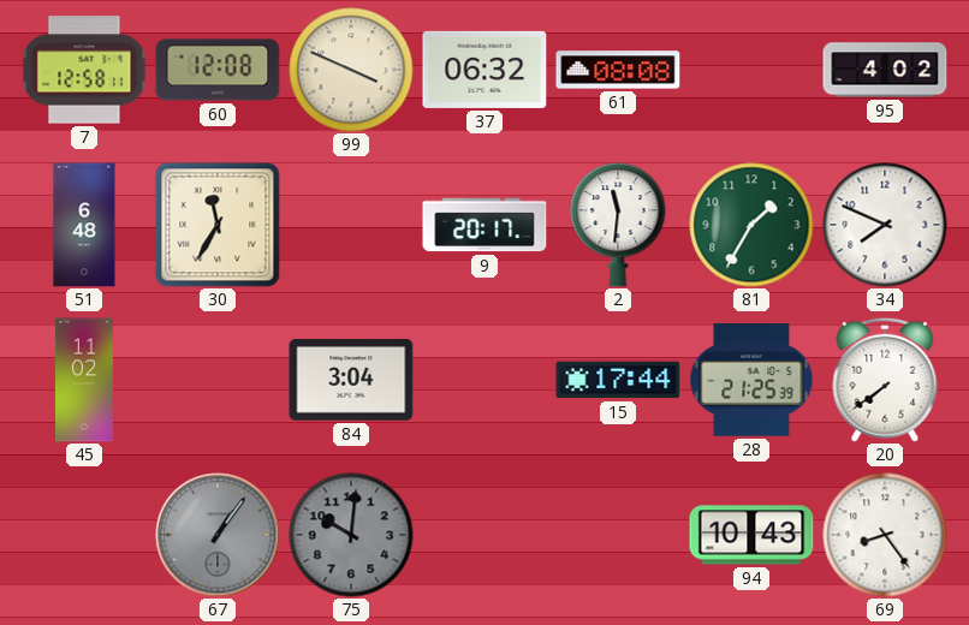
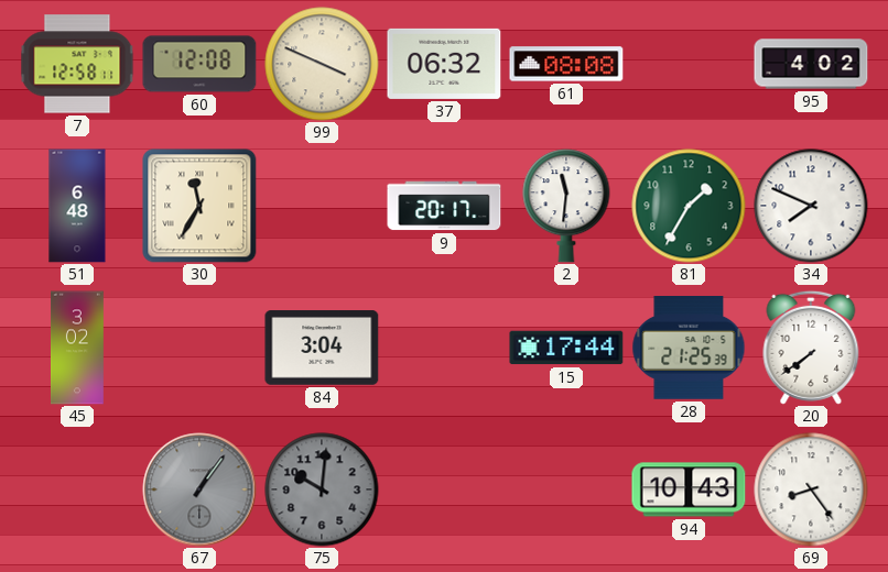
45: 11:02 -> 3:02
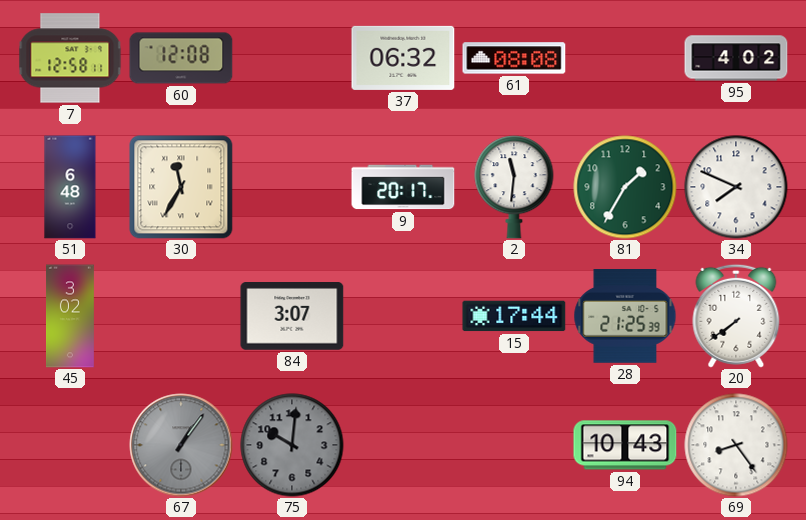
99: 3:49 -> none
84: 3:04 -> 3:07
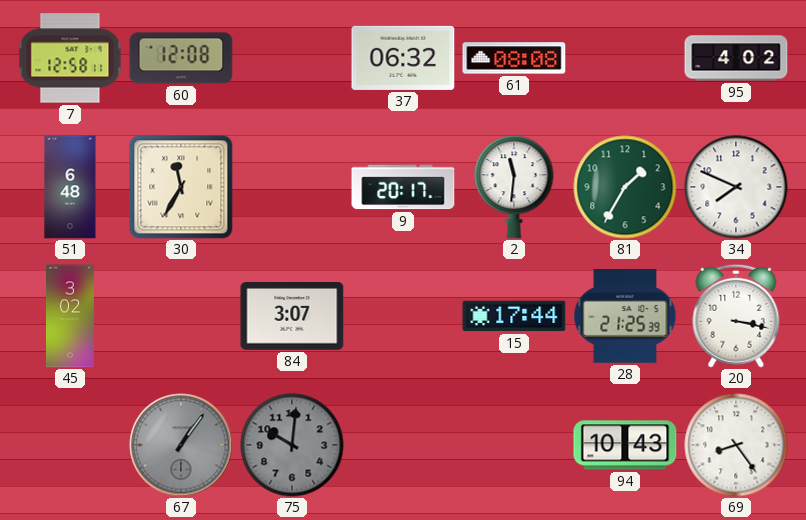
20: 7:39 -> 3:17
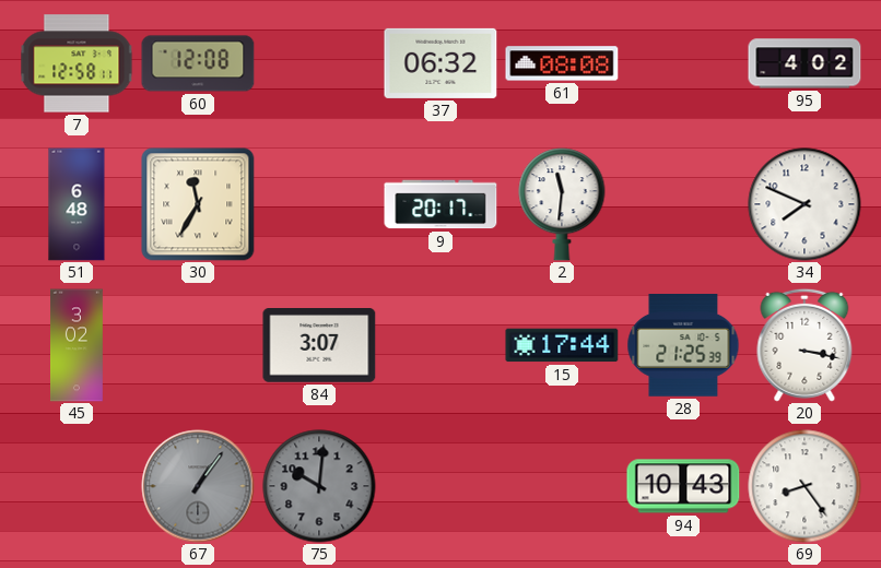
81: 1:35 -> none
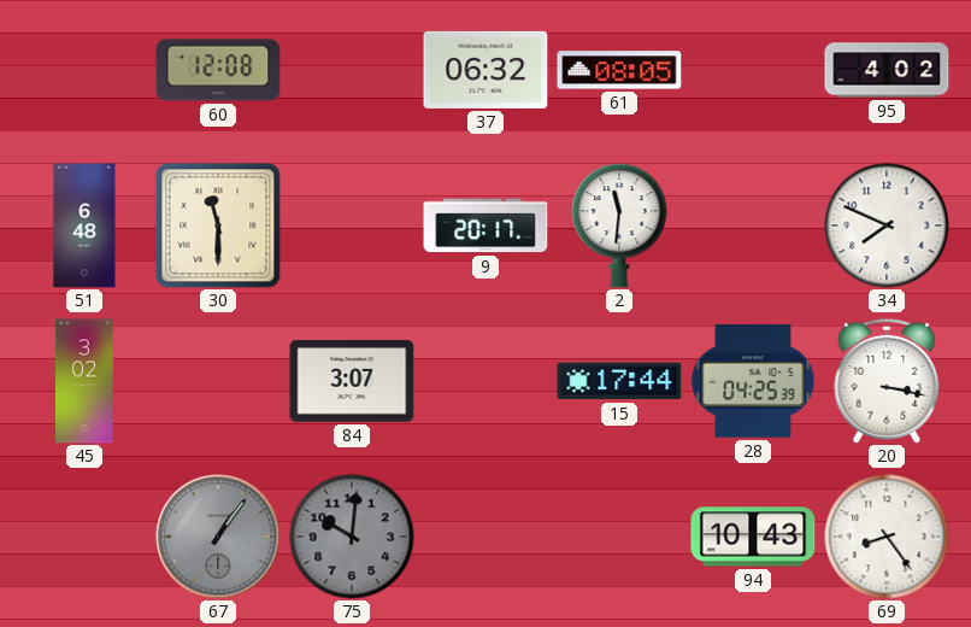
7: 12:58 -> none
61: 08:08 -> 08:05
30: 11:35 -> 11:30
28: 21:25 -> 04:25
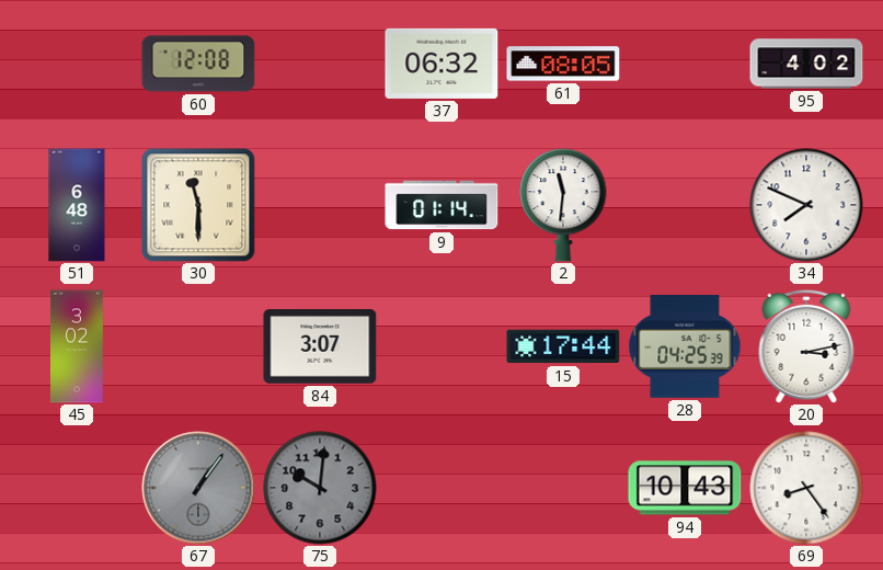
9: 20:17 -> 01:14
20: 3:17 -> 3:13
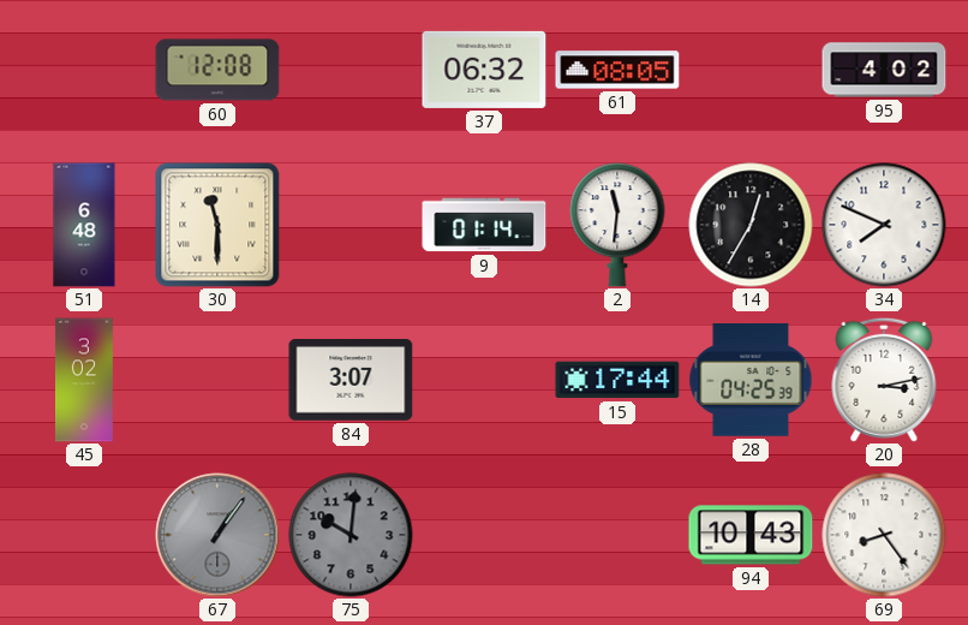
14: none -> 12:35
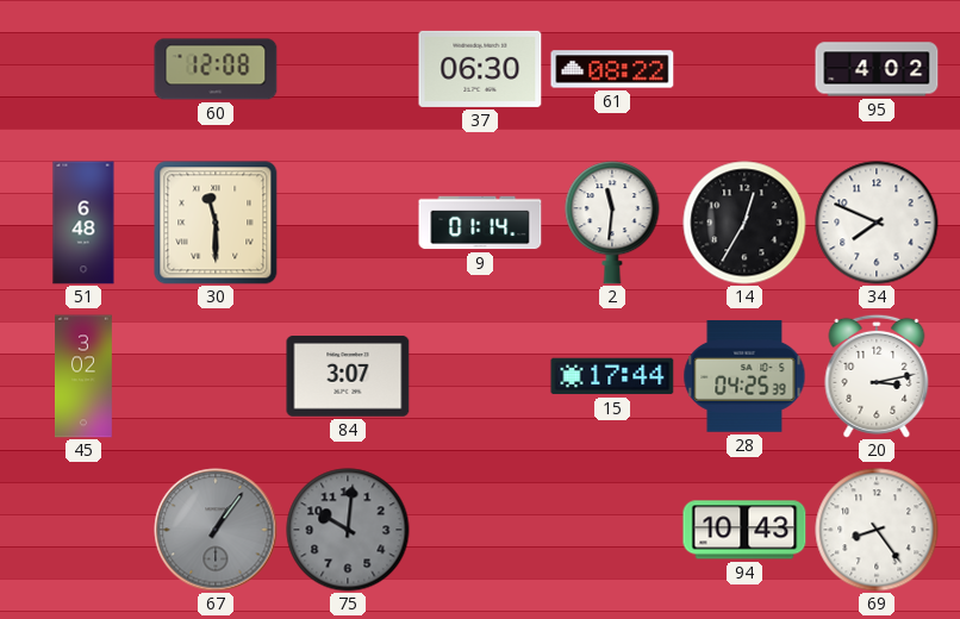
37: 06:32 -> 06:30
61: 08:05 -> 08:22
